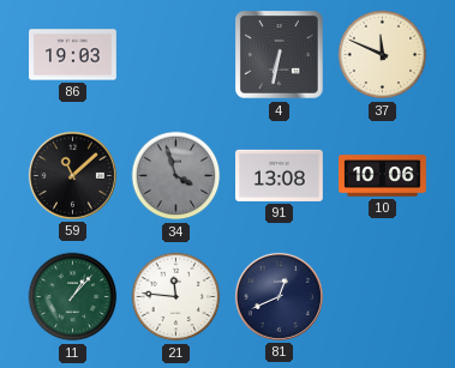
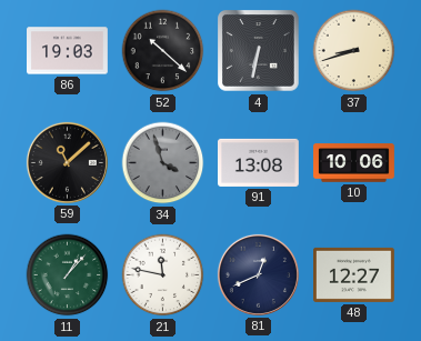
52: none -> 10:22
37: 11:49 -> 8:42
21: 11:46 -> 11:47
48: none -> 12:27
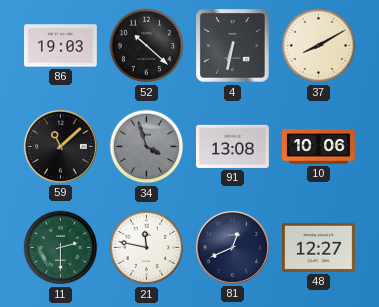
37: 8:42 -> 8:10
11: 1:07 -> 2:30
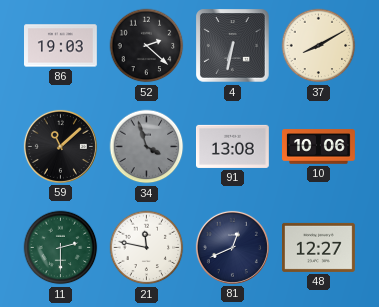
52: 10:22 -> 2:22
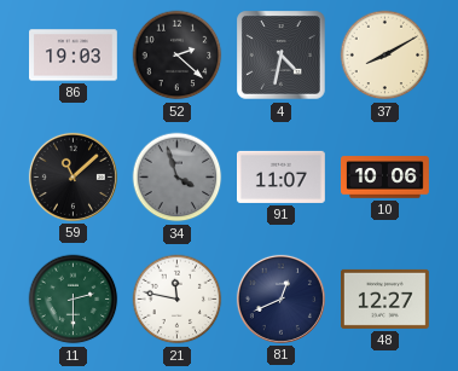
4: 6:32 -> 4:32
91: 13:08 -> 11:07
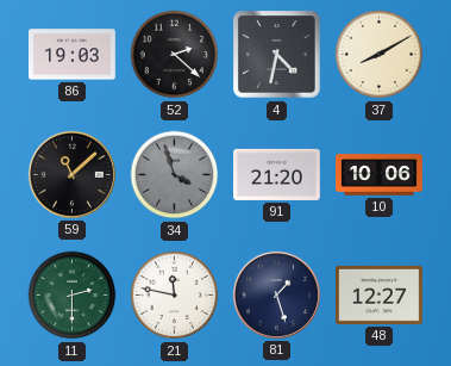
91: 11:07 -> 21:20
81: 12:41 -> 1:27
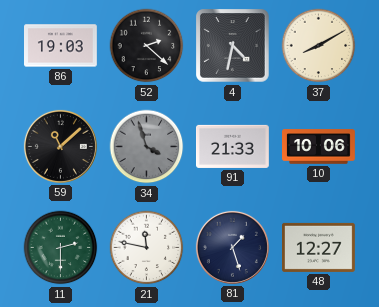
91: 21:20 -> 21:33
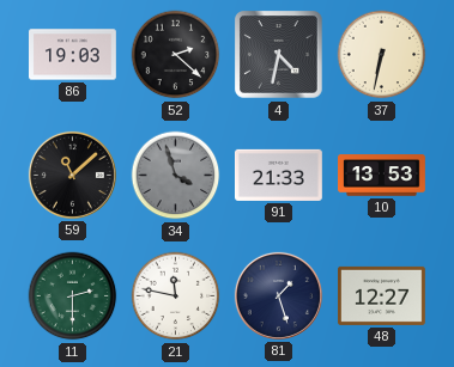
37: 8:10 -> 6:32
10: 10:06 -> 13:53
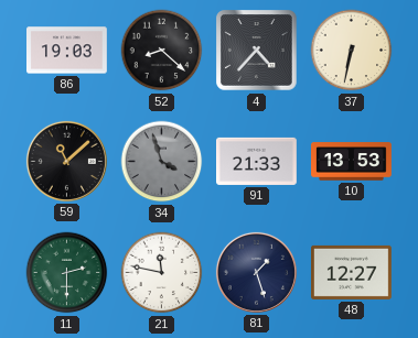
52: 2:22 -> 8:22
4: 4:32 -> 4:37
